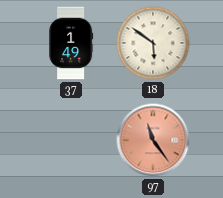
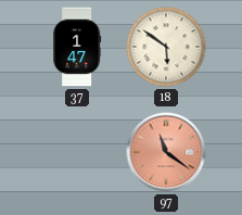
37: 1:49 -> 1:47
97: 11:24 -> 11:21
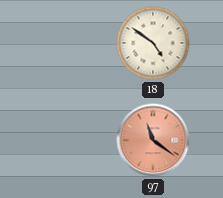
37: 1:47 -> none
18: 5:51 -> 4:51
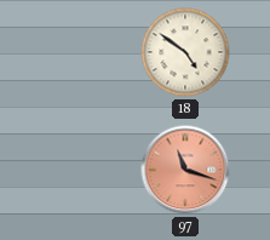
97: 11:21 -> 11:18
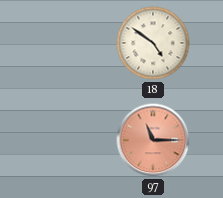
97: 11:18 -> 11:15
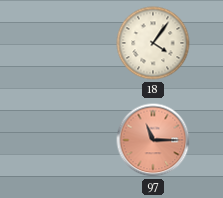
18: 4:51 -> 4:06
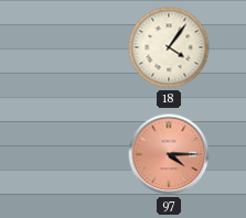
97: 11:15 -> 4:15
